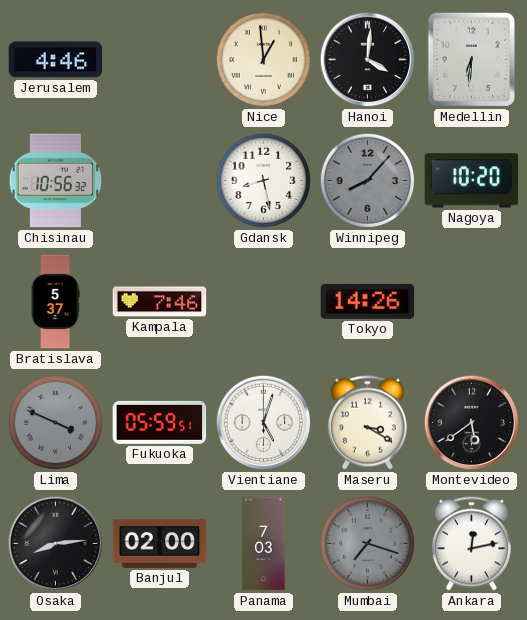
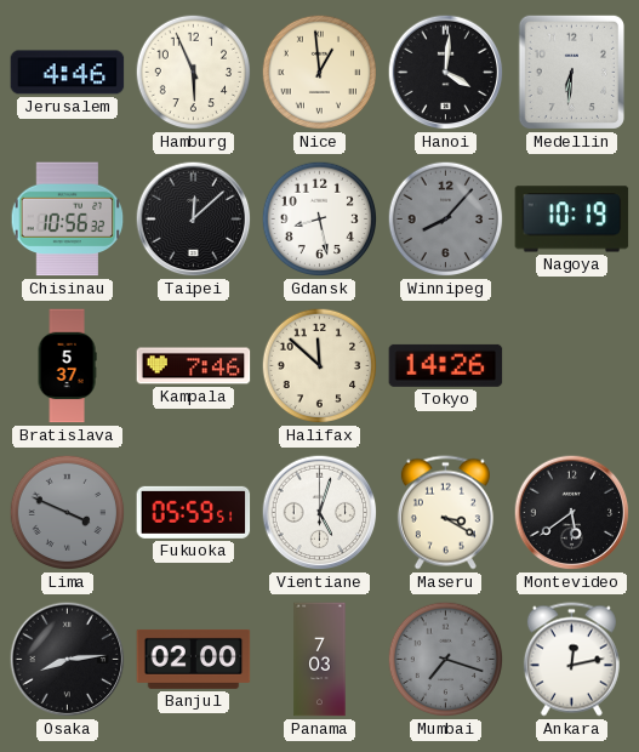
Hamburg: none -> 5:56
Taipei: none -> 12:08
Nagoya: 10:20 -> 10:19
Halifax: none -> 11:52
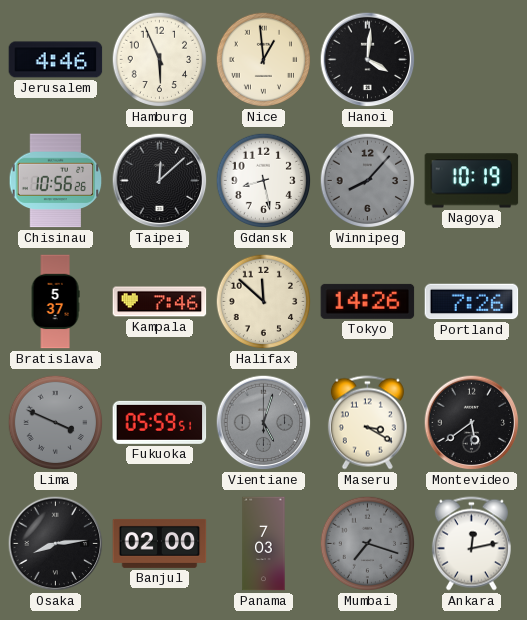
Medellin: 6:31 -> none
Chisinau: 10:56:32 -> 10:56:26
Portland: none -> 7:26
Vientiane dial: white -> grey
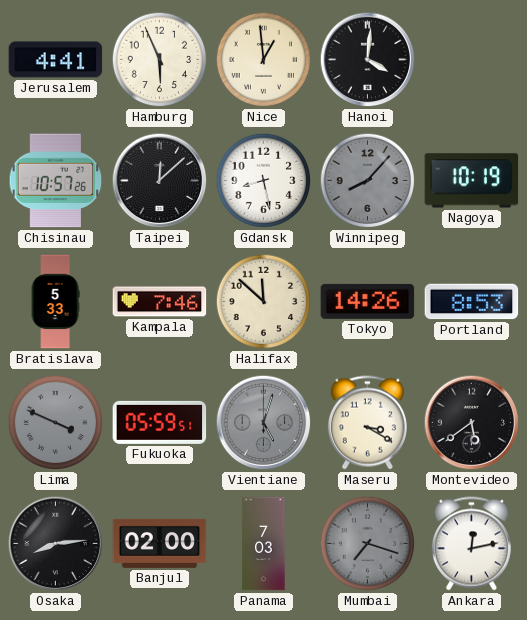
Jerusalem: 4:46 -> 4:41
Chisinau: 10:56 -> 10:57
Bratislava: 5:37 -> 5:33
Portland: 7:26 -> 8:53
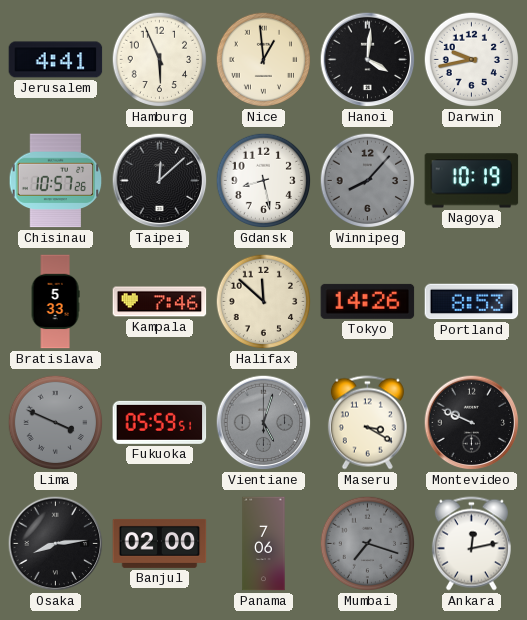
Darwin: none -> 9:43
Montevideo: 5:39 -> 9:49
Panama: 7:03 -> 7:06
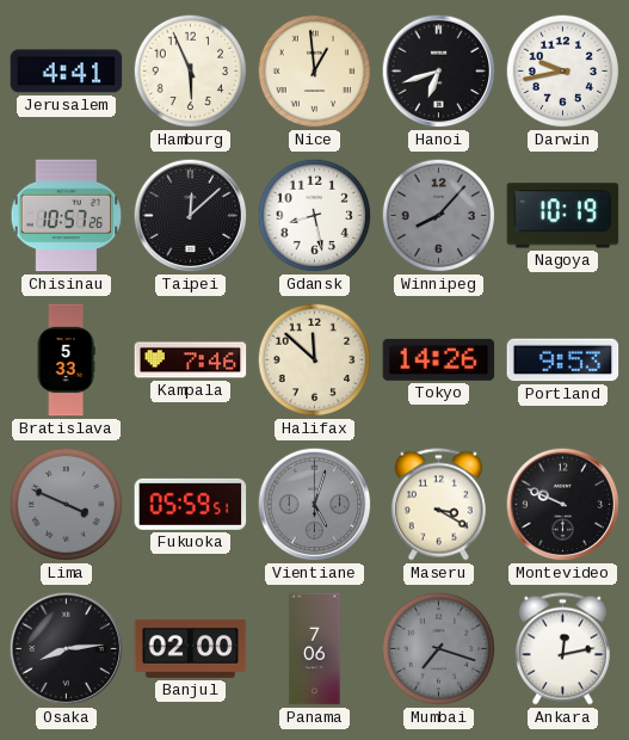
Hanoi: 4:01 -> 6:42
Portland: 8:53 -> 9:53
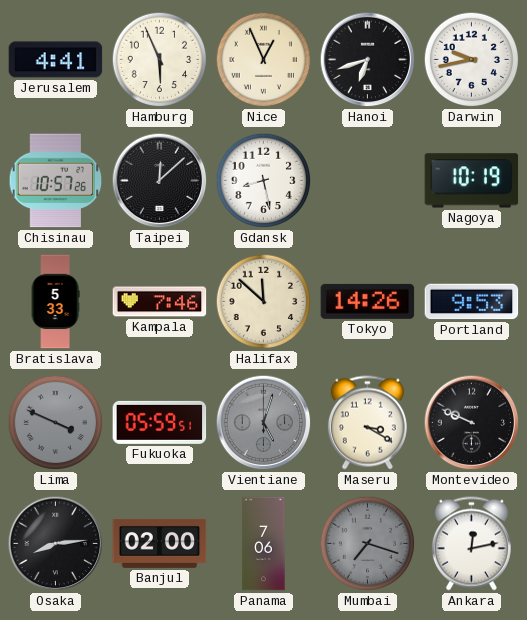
Nice: 12:59 -> 12:56
Winnipeg: 8:07 -> none
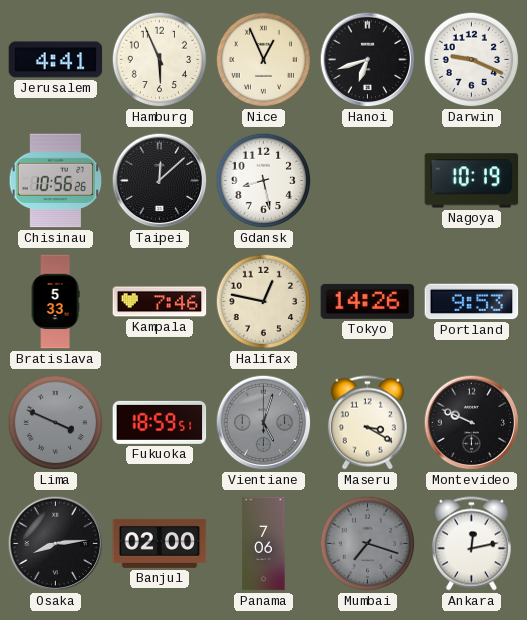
Darwin: 9:43 -> 9:19
Chisinau: 10:57 -> 10:56
Halifax: 11:52 -> 12:47
Fukuoka: 05:59 -> 18:59
